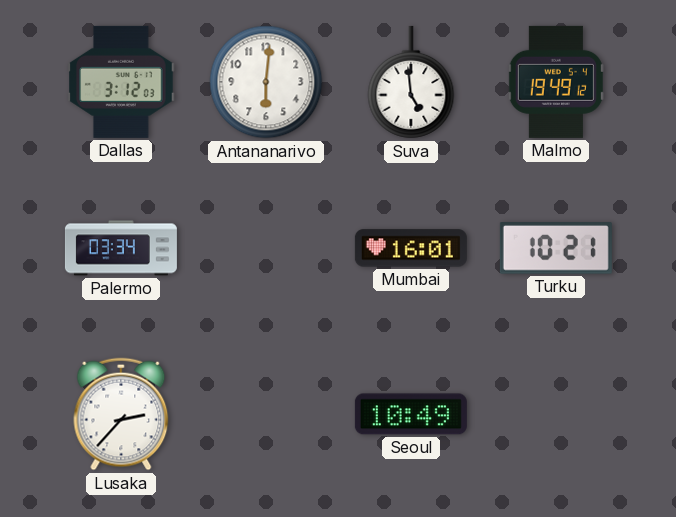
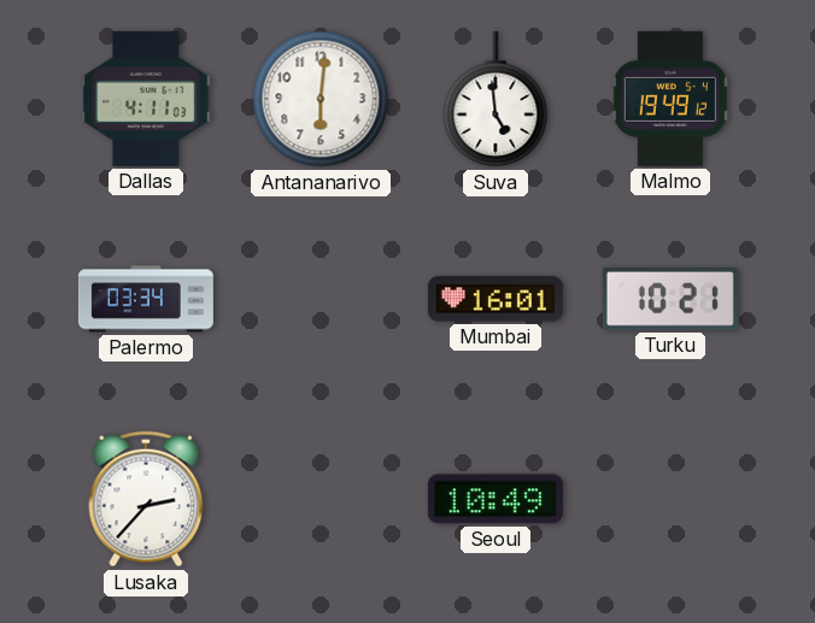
Dallas: 3:12 -> 4:11
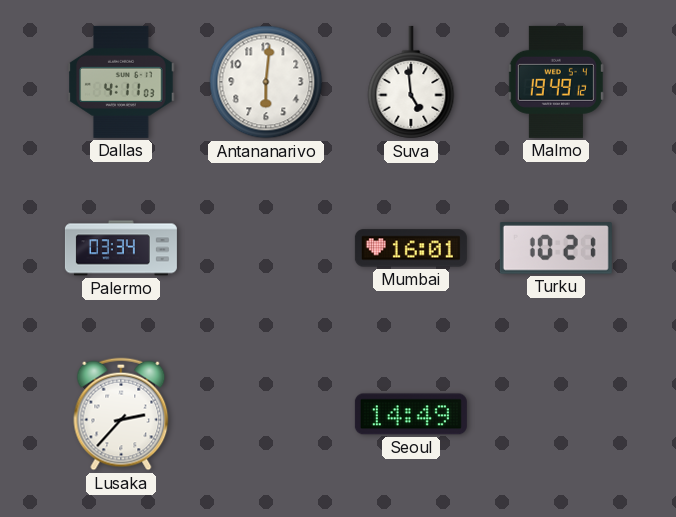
Seoul: 10:49 -> 14:49
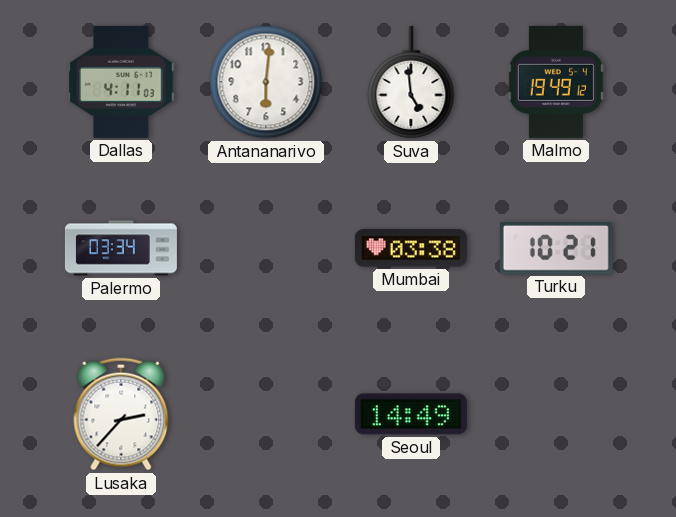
Mumbai: 16:01 -> 03:38
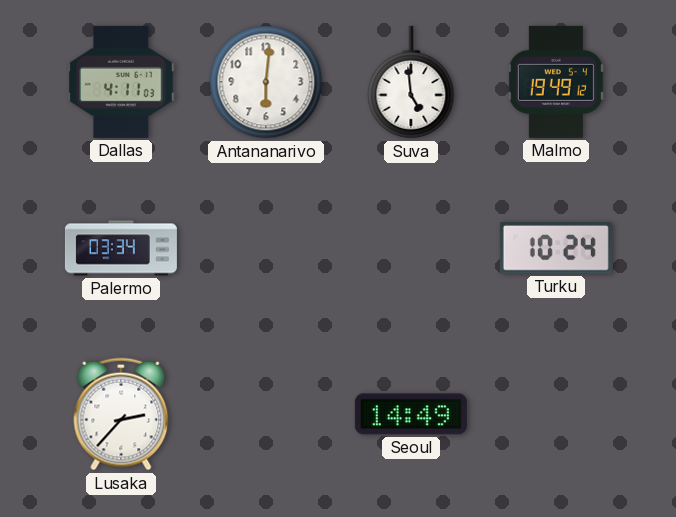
Mumbai: 03:38 -> none
Turku: 10:21 -> 10:24
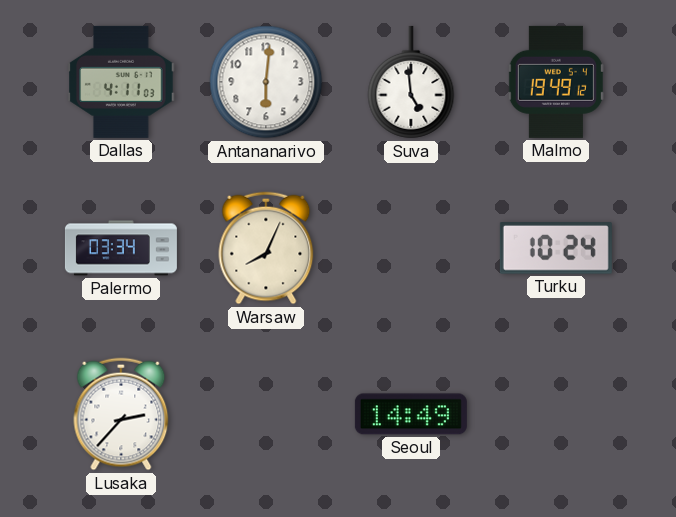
Warsaw: none -> 8:04
